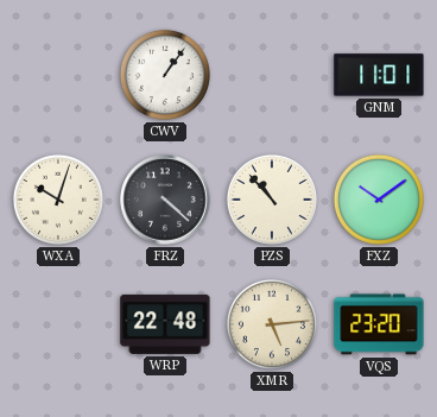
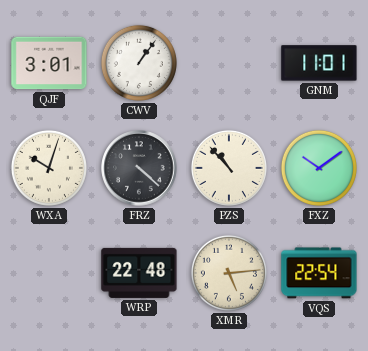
QJF: none -> 3:01
VQS: 23:20 -> 22:54
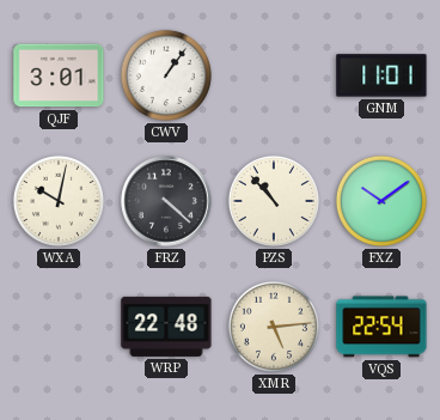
WXA: 10:03 -> 10:02
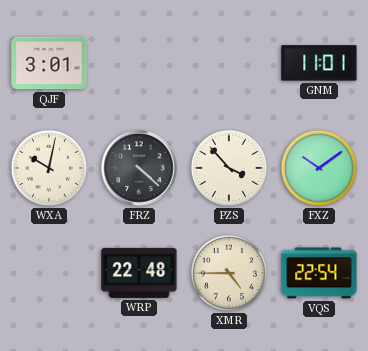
CWV: 1:06 -> none
PZS: 10:53 -> 3:53
XMR: 5:14 -> 4:45
